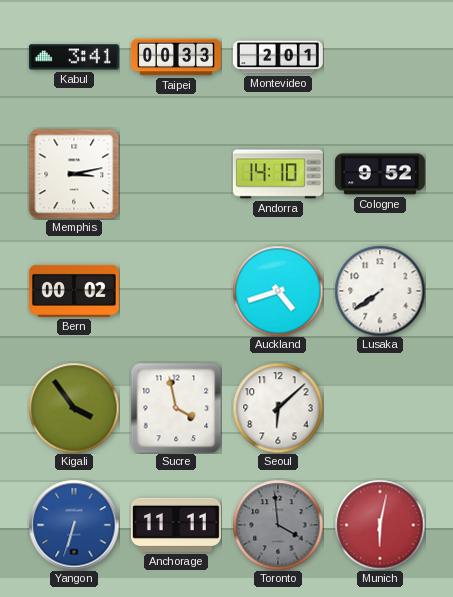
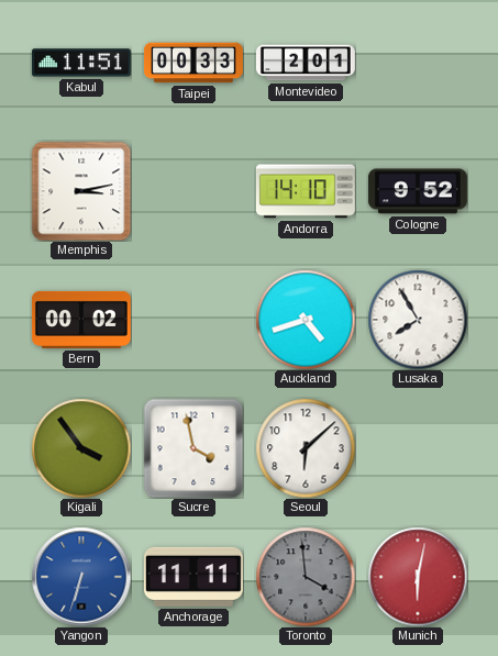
Kabul: 3:41 -> 11:51
Lusaka: 7:39 -> 7:55
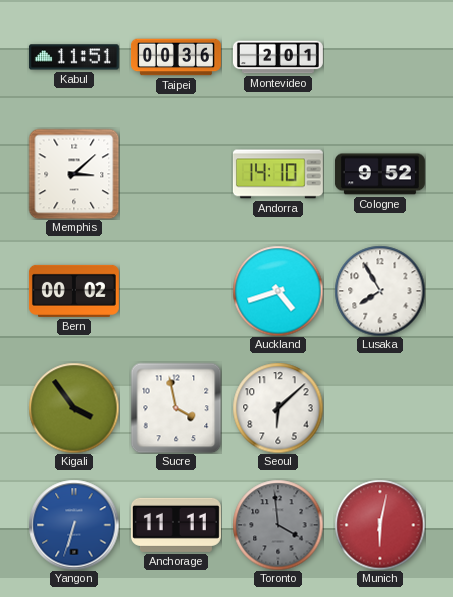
Taipei: 00:33 -> 00:36
Memphis: 3:13 -> 3:08
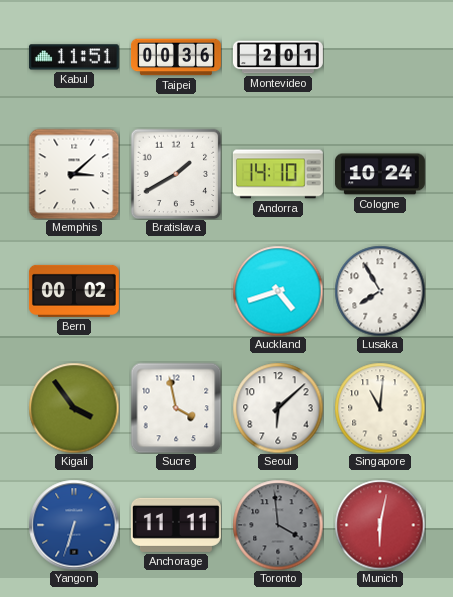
Bratislava: none -> 1:40
Cologne: 9:52 -> 10:24
Singapore: none -> 11:01
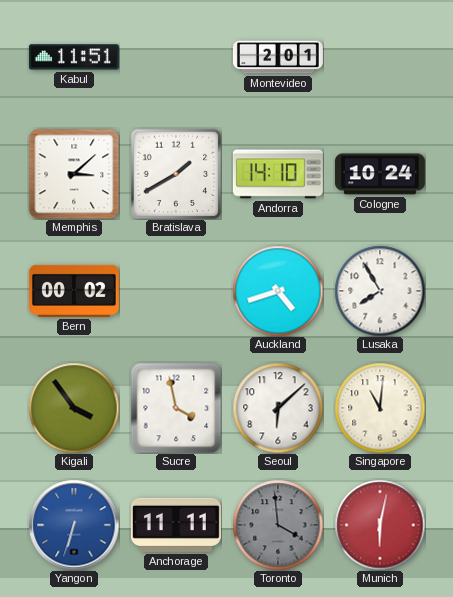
Taipei: 00:36 -> none
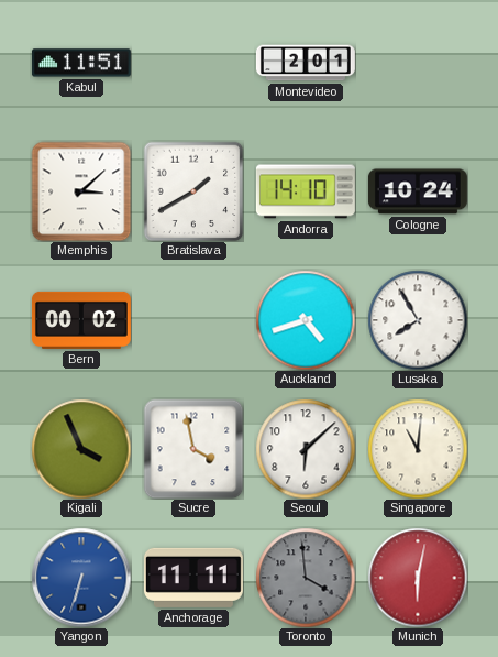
Kigali: 3:54 -> 3:56
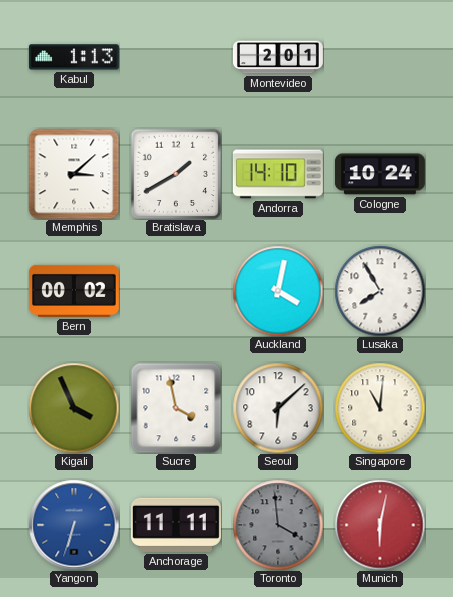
Kabul: 11:51 -> 1:13
Auckland: 4:42 -> 4:02
